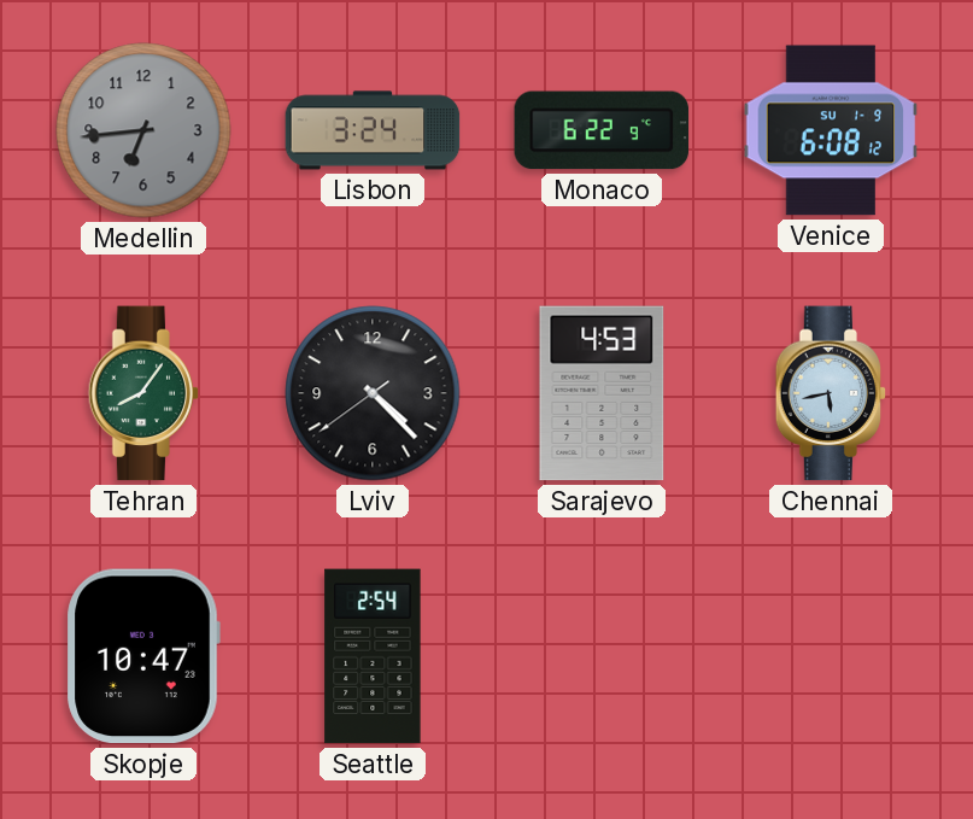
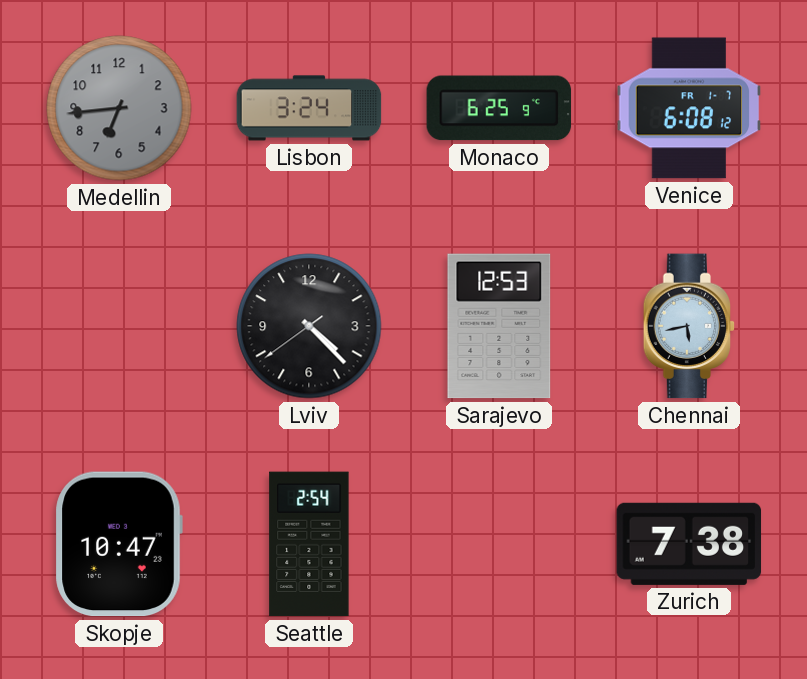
Monaco: 6:22 -> 6:25
Venice date: SU 1-9 -> FR 1-7
Tehran: 8:06 -> none
Sarajevo: 4:53 -> 12:53
Zurich: none -> 7:38
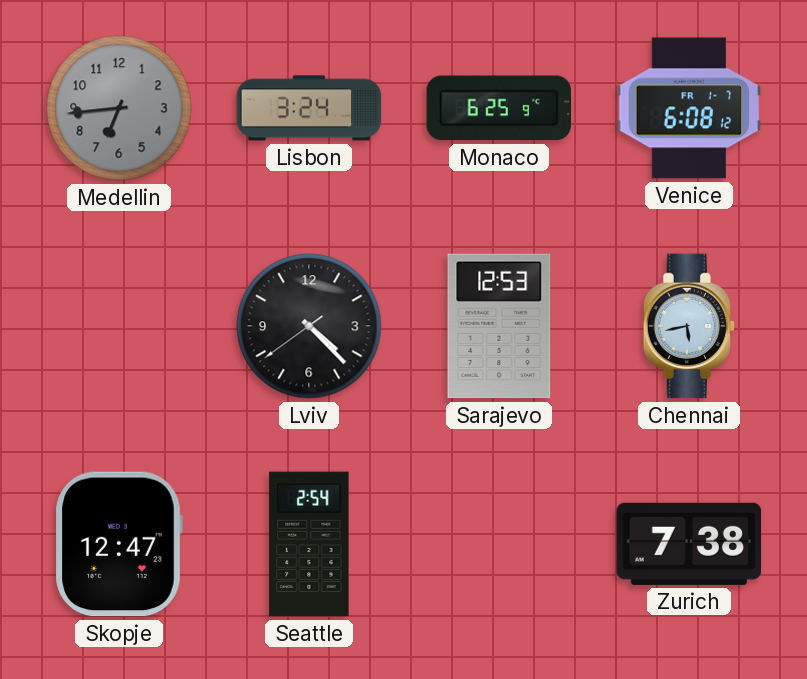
Skopje: 10:47 -> 12:47
